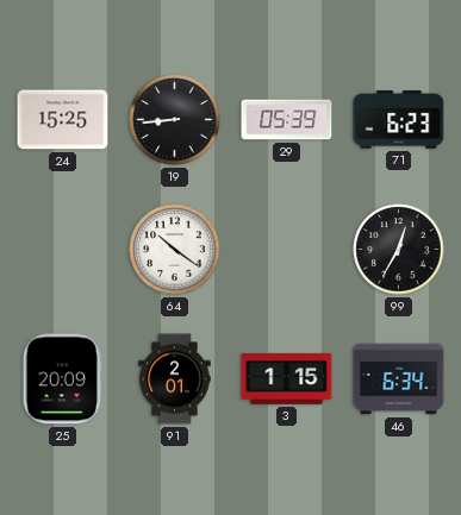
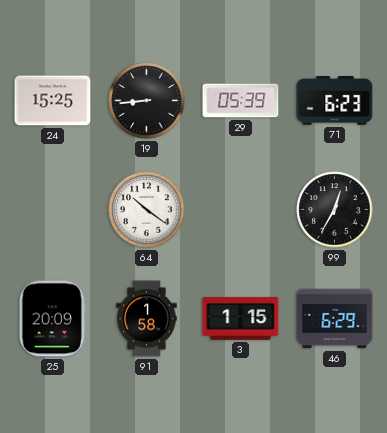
91: 2:01 -> 1:58
46: 6:34 -> 6:29
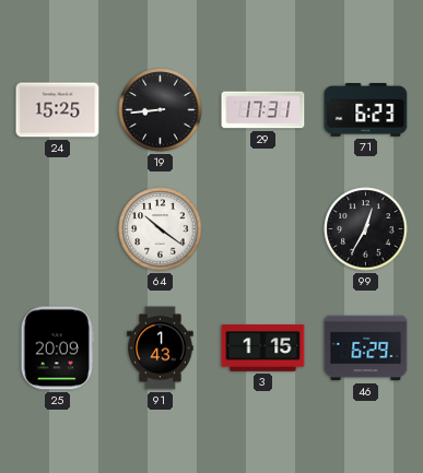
29: 05:39 -> 17:31
91: 1:58 -> 1:43
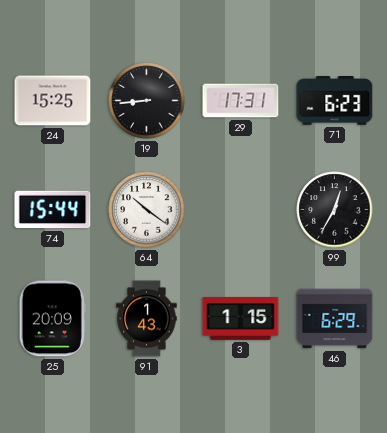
74: none -> 15:44
